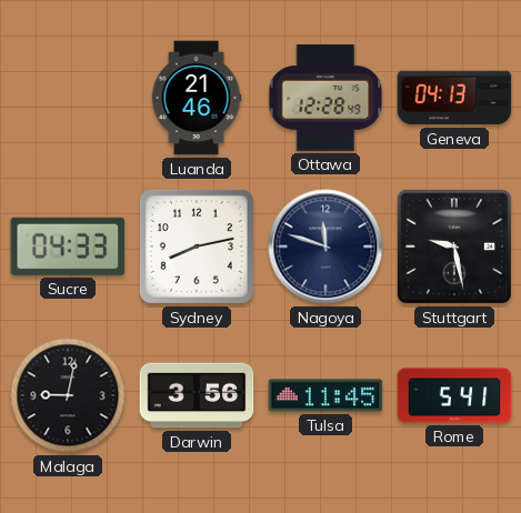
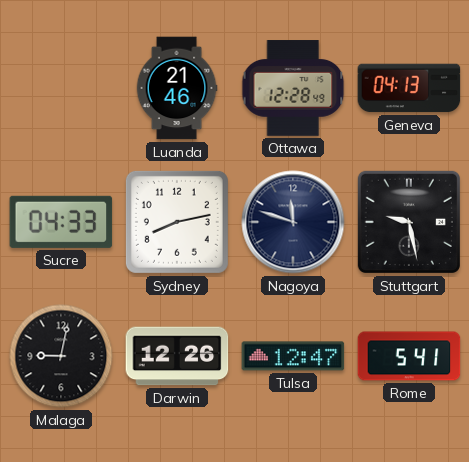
Darwin: 3:56 -> 12:26
Tulsa: 11:45 -> 12:47
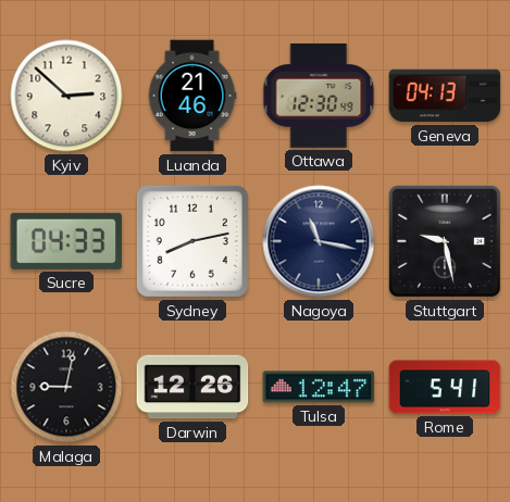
Kyiv: none -> 2:52
Ottawa: 12:28 -> 12:30
Nagoya: 11:48 -> 11:17
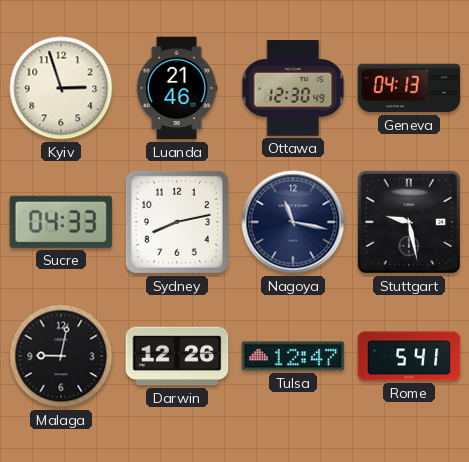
Kyiv: 2:52 -> 2:57
